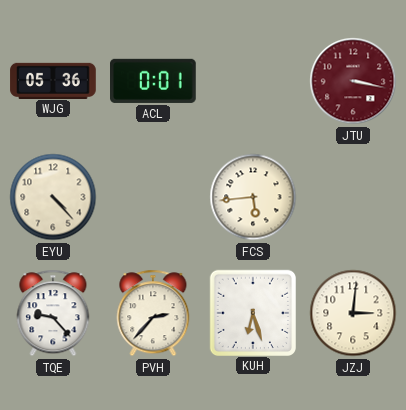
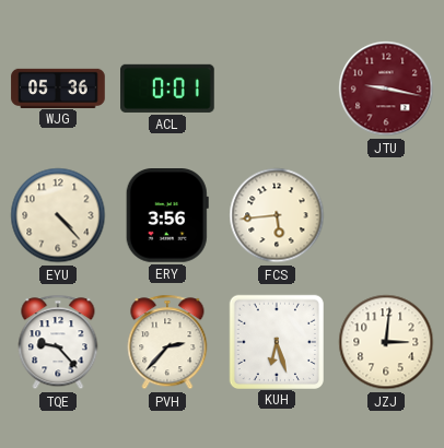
JTU: 3:17 -> 9:17
ERY: none -> 3:56
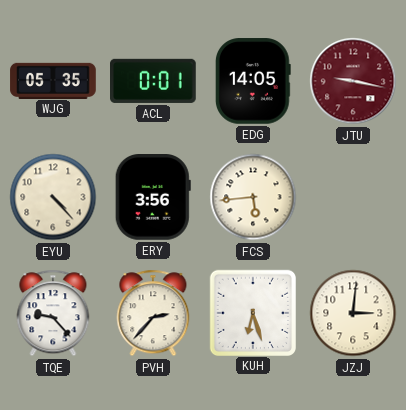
WJG: 05:36 -> 05:35
EDG: none -> 14:05
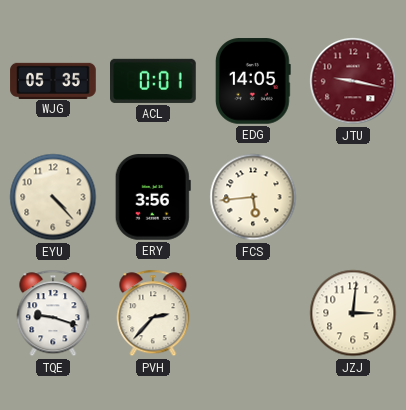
TQE: 9:23 -> 9:18
KUH: 6:27 -> none
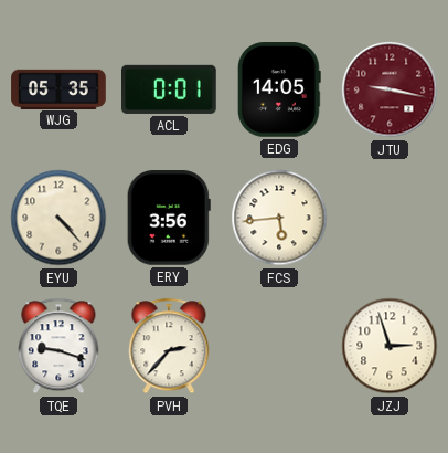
JZJ: 3:01 -> 2:57
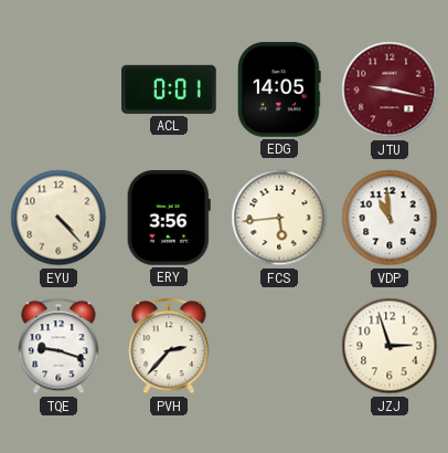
WJG: 05:35 -> none
VDP: none -> 10:59
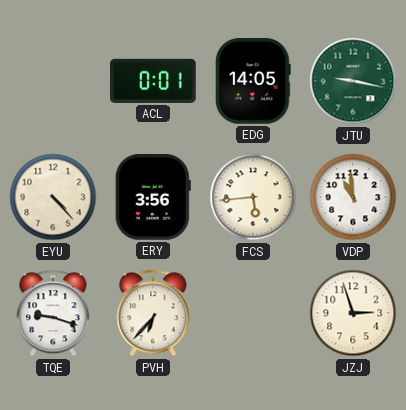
JTU dial: burgundy -> green
PVH: 2:37 -> 6:37
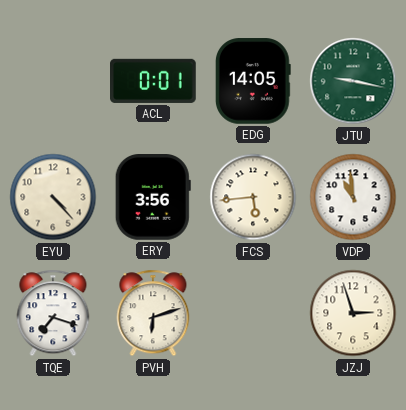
TQE: 9:18 -> 7:18
PVH: 6:37 -> 6:12
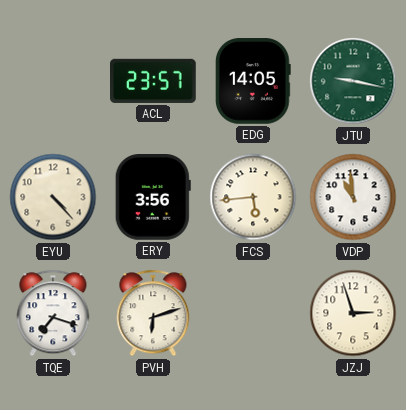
ACL: 0:01 -> 23:57
